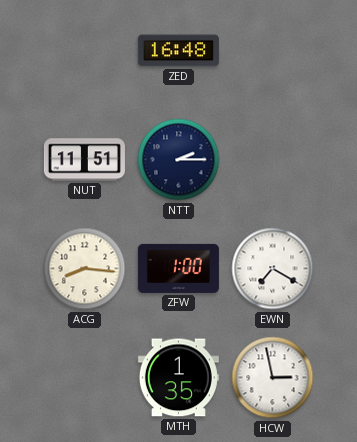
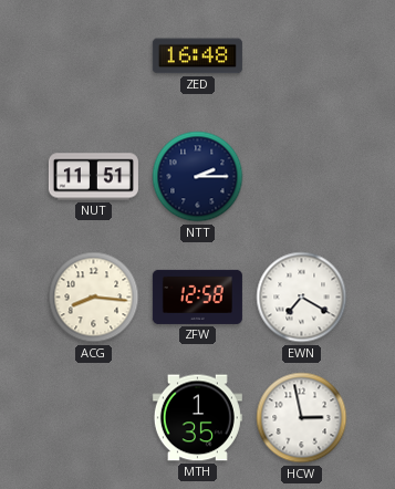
ZFW: 1:00 -> 12:58
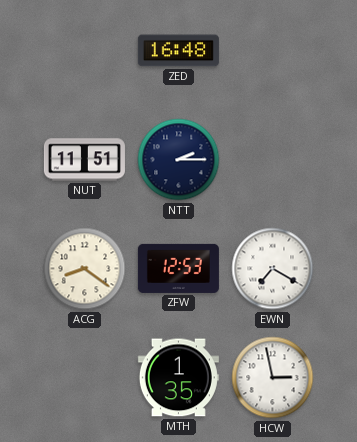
ACG: 8:16 -> 8:21
ZFW: 12:58 -> 12:53
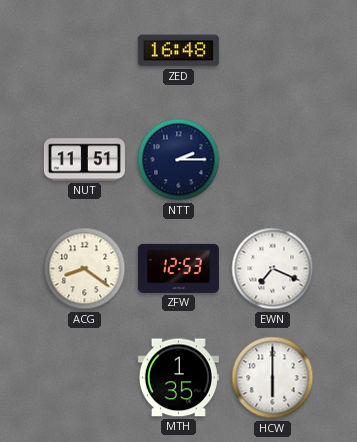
EWN: 7:20 -> 7:19
HCW: 2:58 -> 6:00
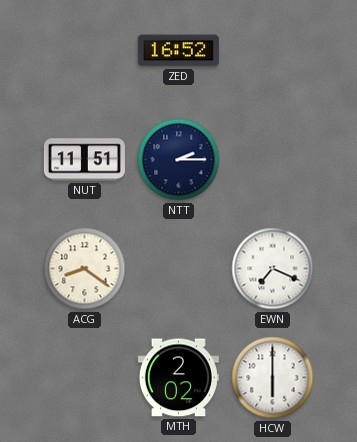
ZED: 16:48 -> 16:52
ZFW: 12:53 -> none
MTH: 1:35 -> 2:02
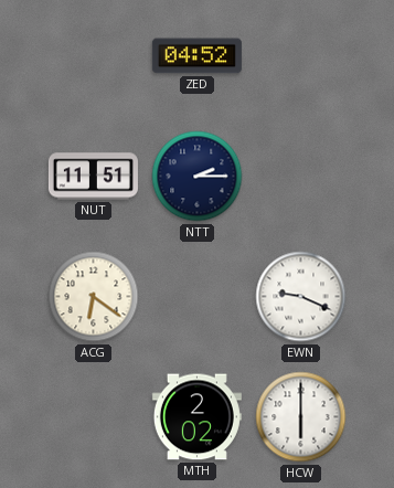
ZED: 16:52 -> 04:52
ACG: 8:21 -> 6:21
EWN: 7:19 -> 9:19
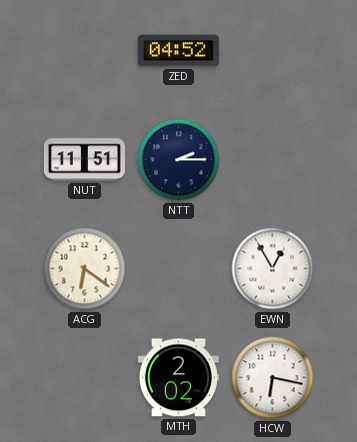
EWN: 9:19 -> 12:55
HCW: 6:00 -> 6:17
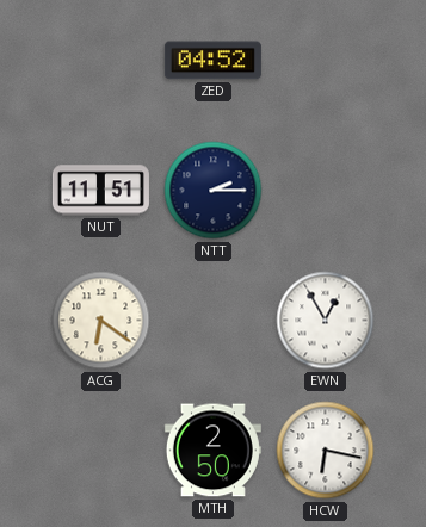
MTH: 2:02 -> 2:50
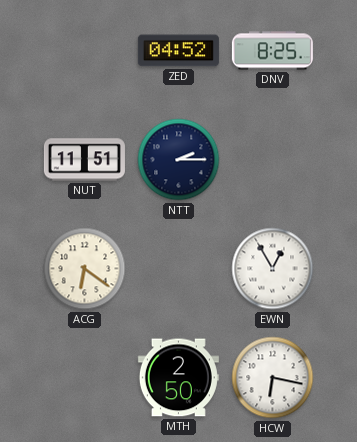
DNV: none -> 8:25
